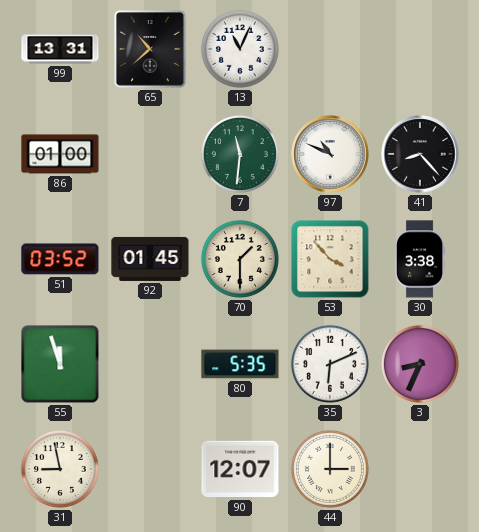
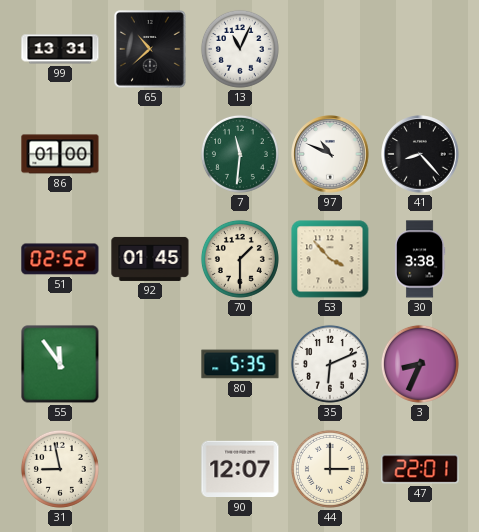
51: 03:52 -> 02:52
55: 11:57 -> 11:54
47: none -> 22:01
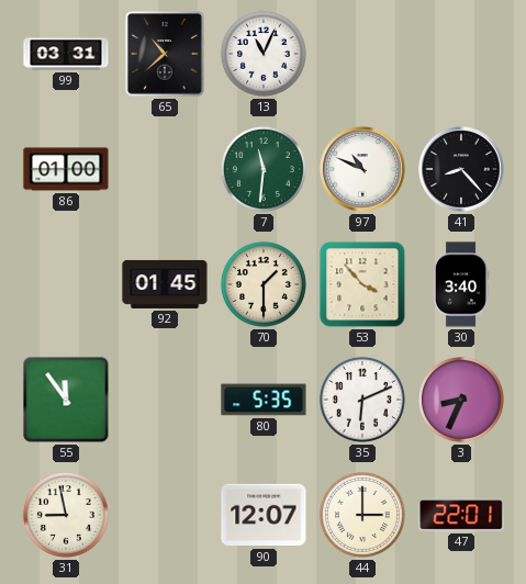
99: 13:31 -> 03:31
51: 02:52 -> none
30: 3:38 -> 3:40
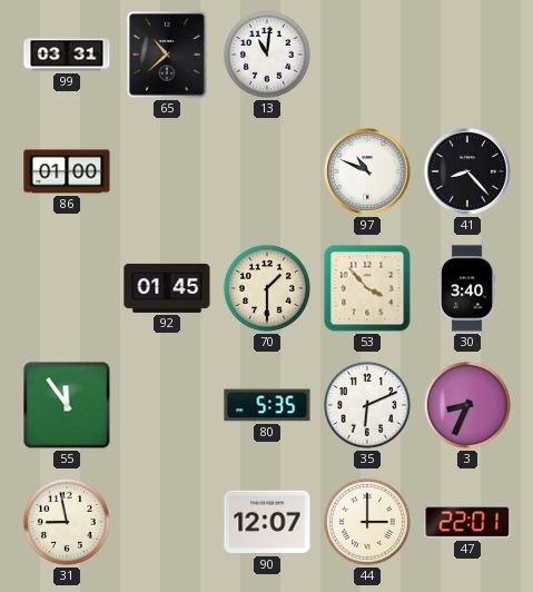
13: 11:04 -> 11:01
7: 11:31 -> none
